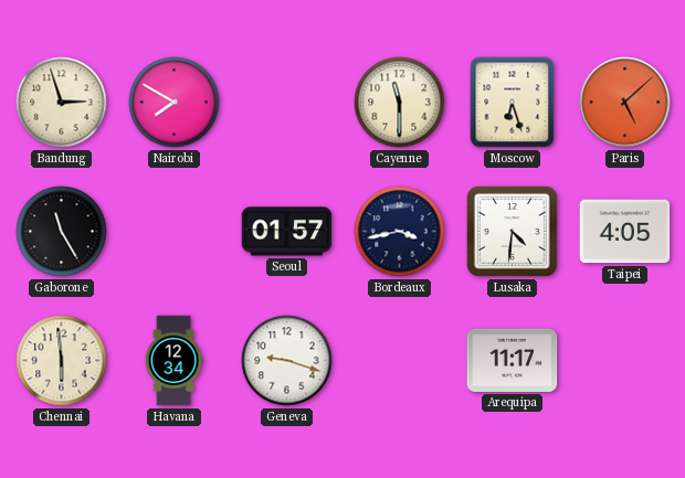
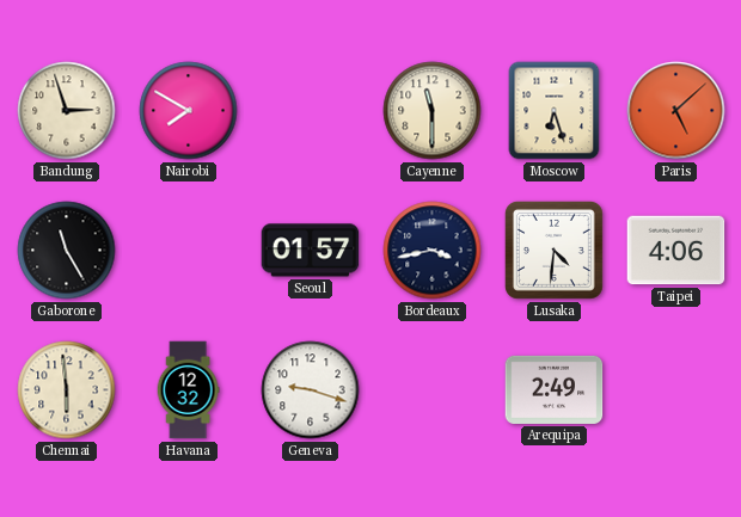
Taipei: 4:05 -> 4:06
Havana: 12:34 -> 12:32
Arequipa: 11:17 -> 2:49
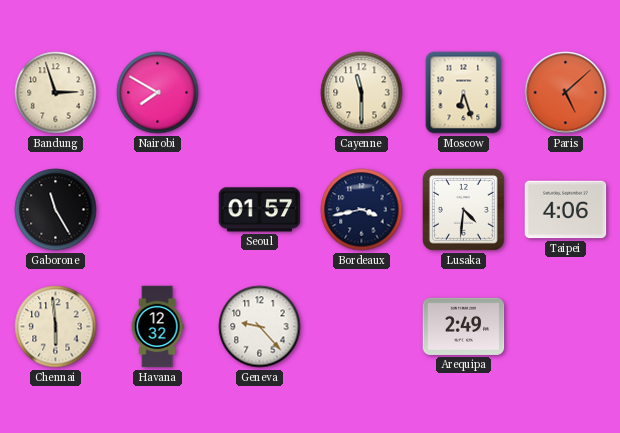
Geneva: 9:18 -> 9:23
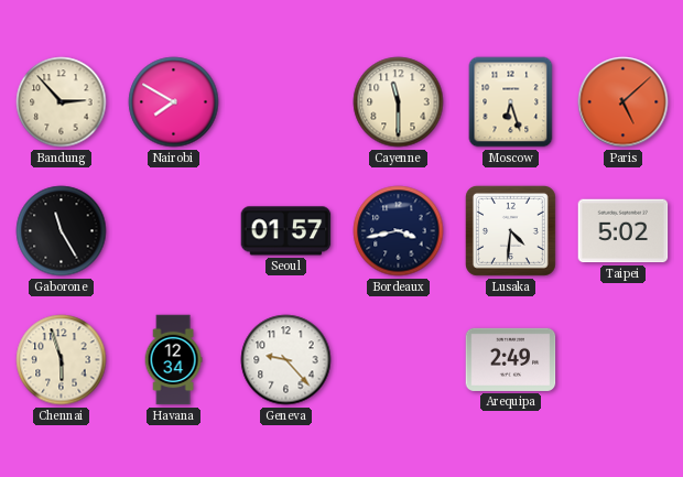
Bandung: 2:57 -> 2:53
Taipei: 4:06 -> 5:02
Chennai: 5:59 -> 5:57
Havana: 12:32 -> 12:34
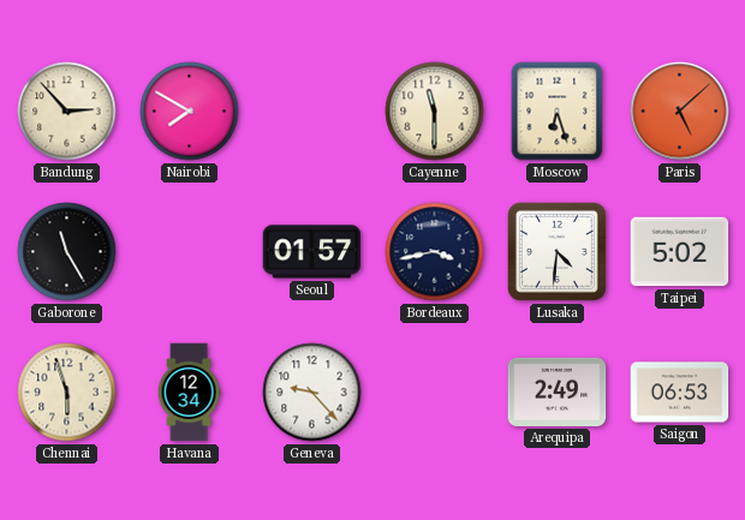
Saigon: none -> 06:53
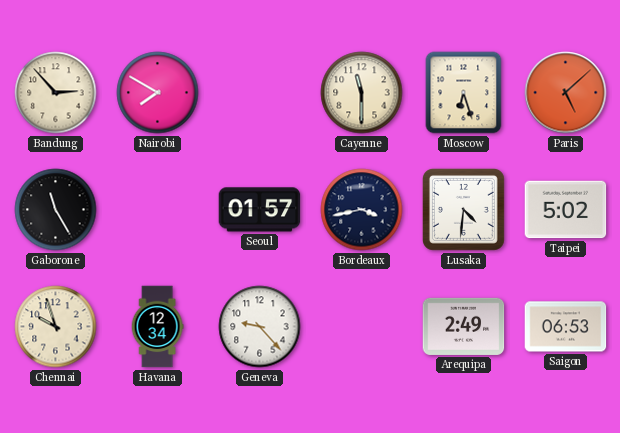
Chennai: 5:57 -> 9:57
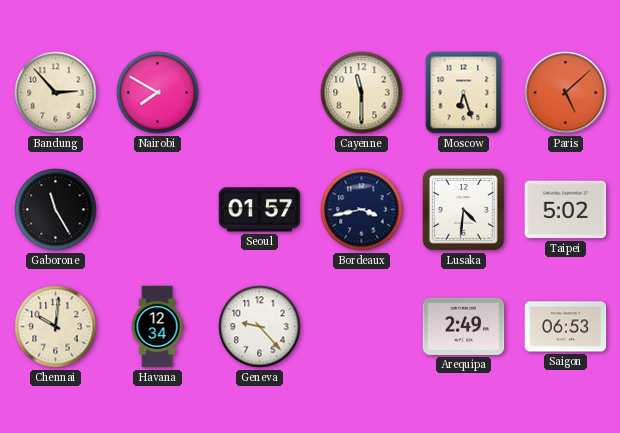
Chennai: 9:57 -> 10:01
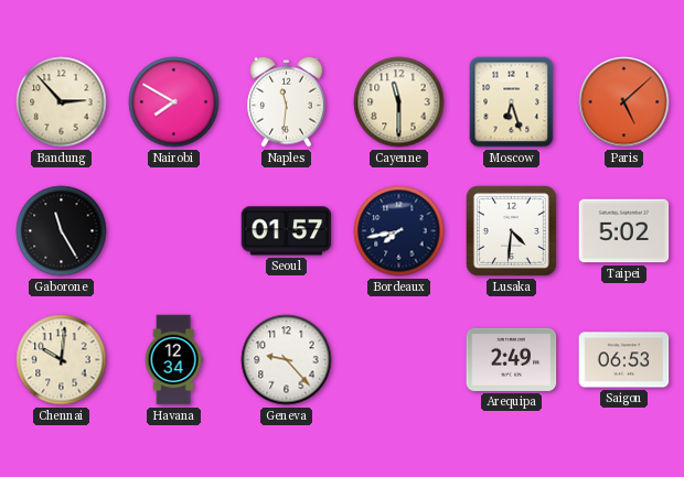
Naples: none -> 11:31
Bordeaux: 3:43 -> 7:43
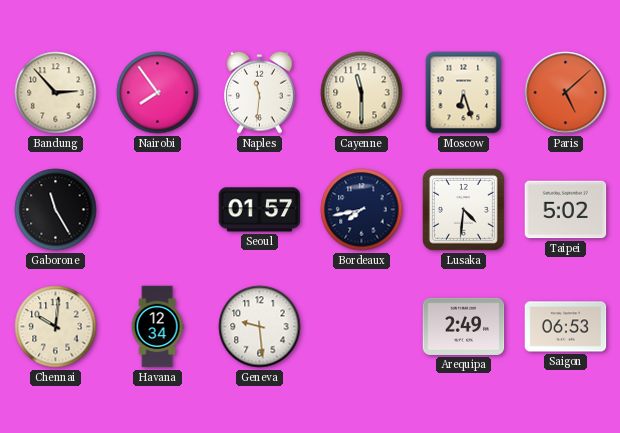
Nairobi: 7:50 -> 7:54
Geneva: 9:23 -> 9:29
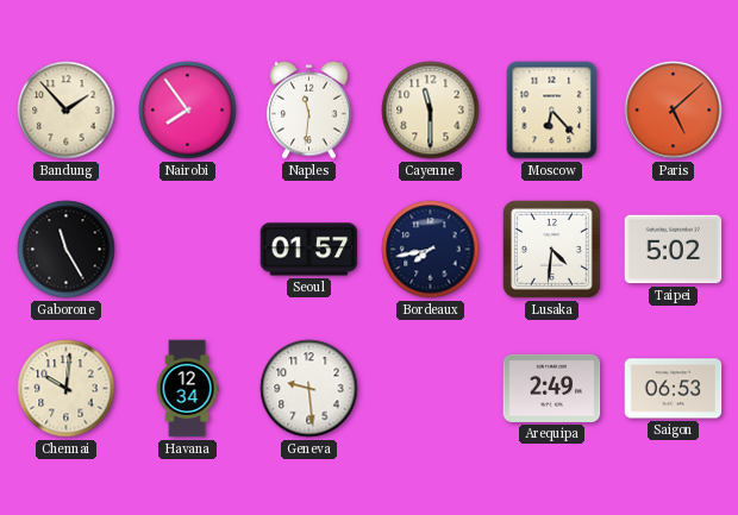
Bandung: 2:53 -> 1:53
Moscow: 6:27 -> 6:23
